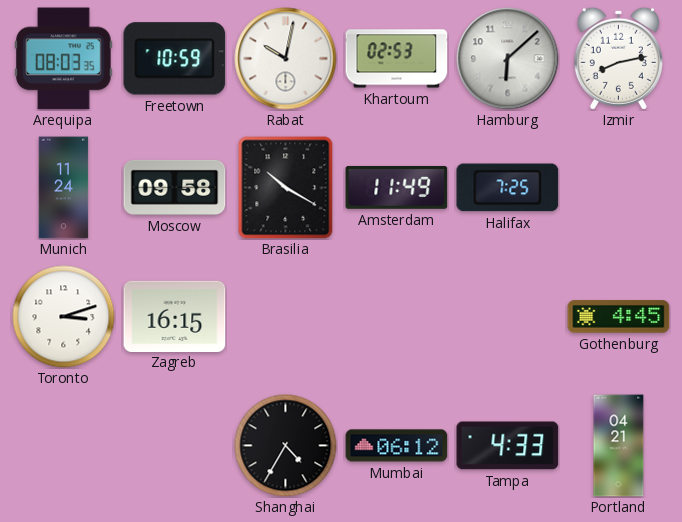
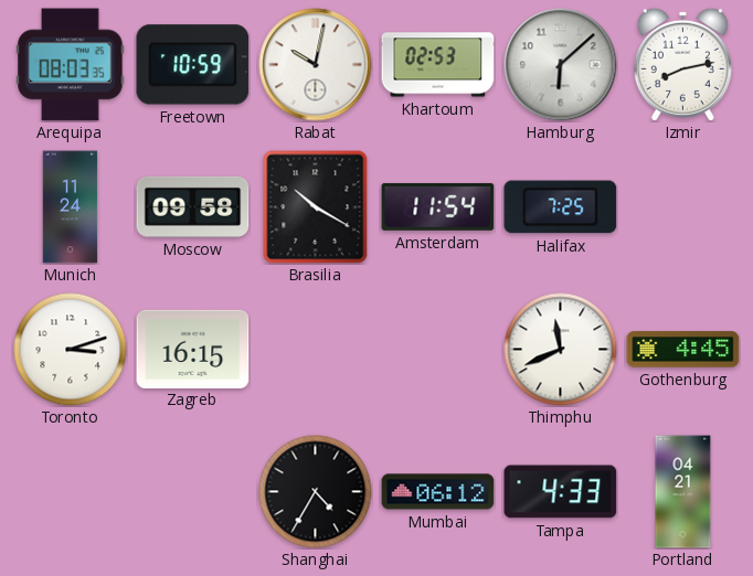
Amsterdam: 11:49 -> 11:54
Thimphu: none -> 11:41
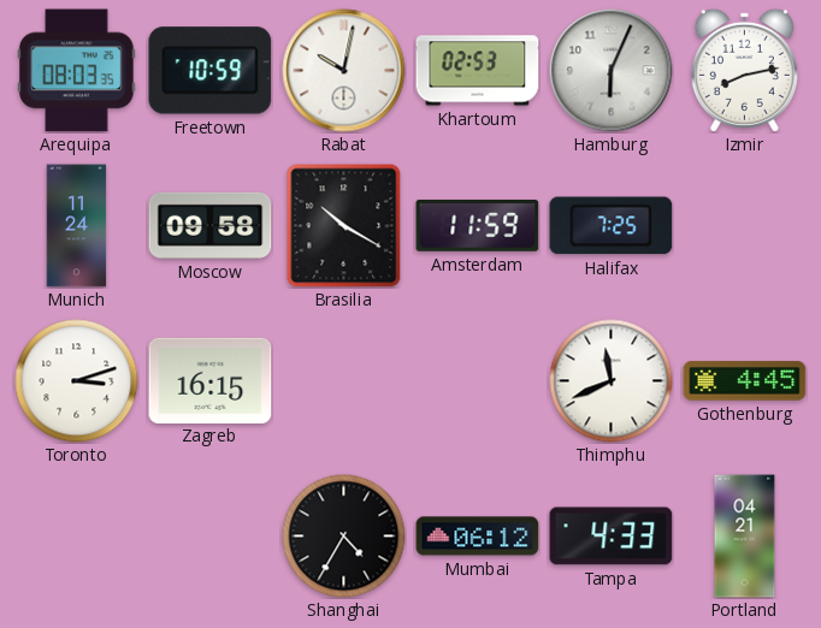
Hamburg: 6:08 -> 6:04
Amsterdam: 11:54 -> 11:59
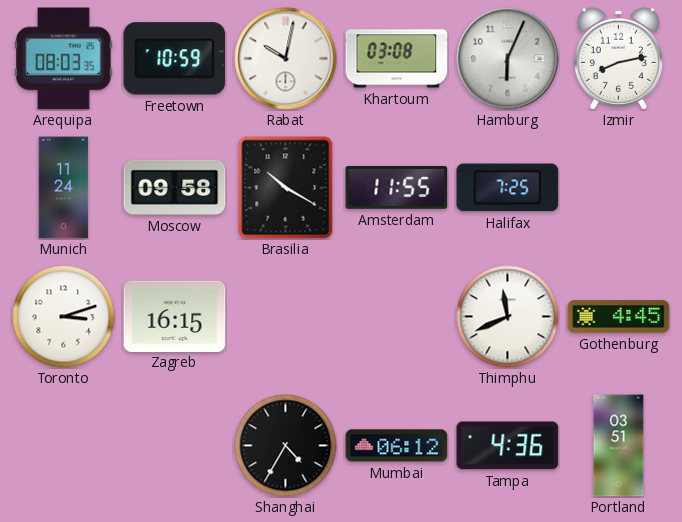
Khartoum: 02:53 -> 03:08
Amsterdam: 11:59 -> 11:55
Tampa: 4:33 -> 4:36
Portland: 04:21 -> 03:51
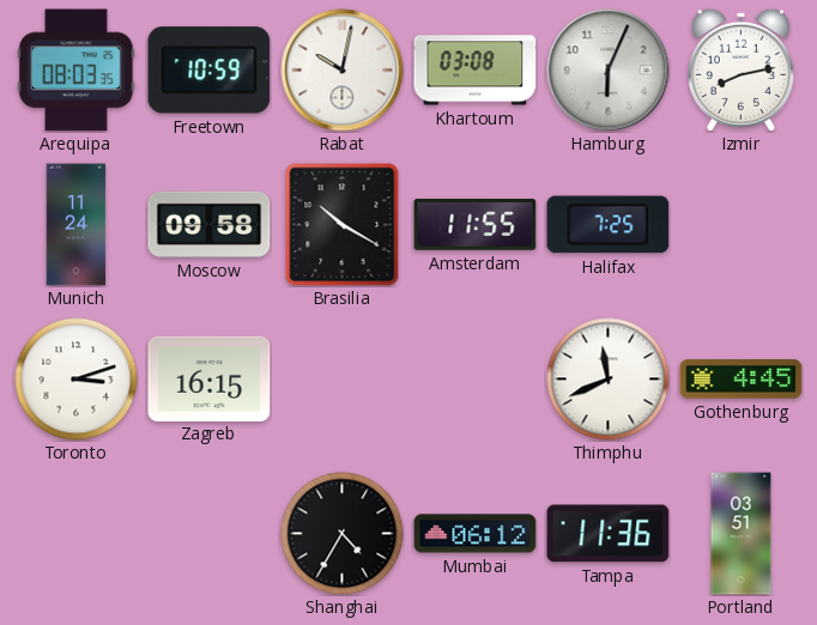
Tampa: 4:36 -> 11:36
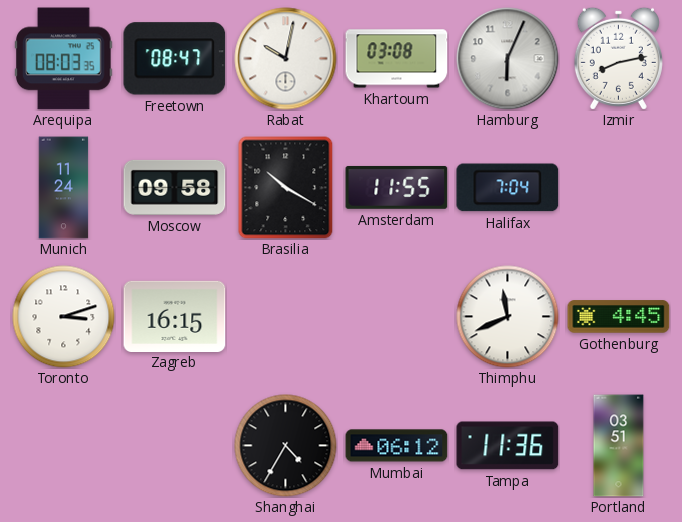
Freetown: 10:59 -> 08:47
Halifax: 7:25 -> 7:04
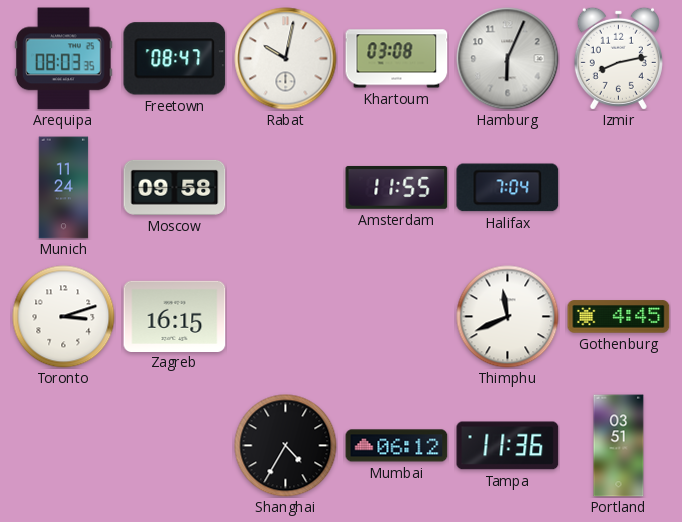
Brasilia: 10:20 -> none
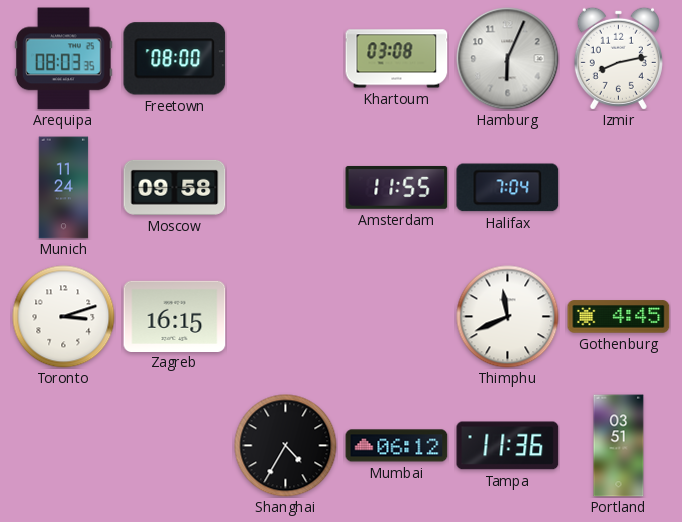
Freetown: 08:47 -> 08:00
Rabat: 10:02 -> none
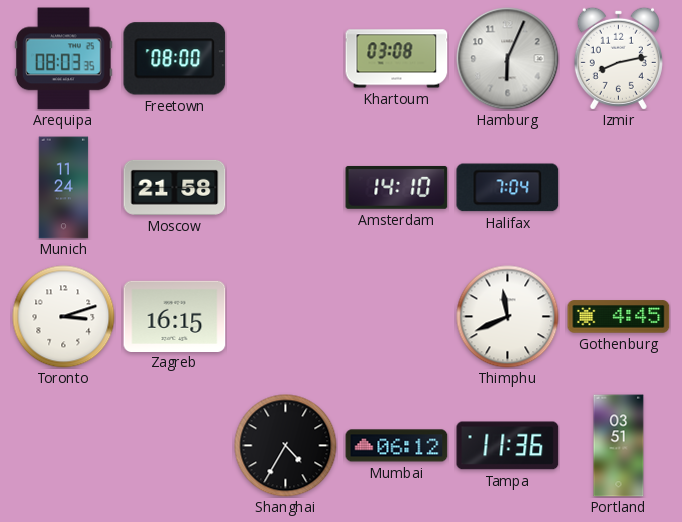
Moscow: 09:58 -> 21:58
Amsterdam: 11:55 -> 14:10
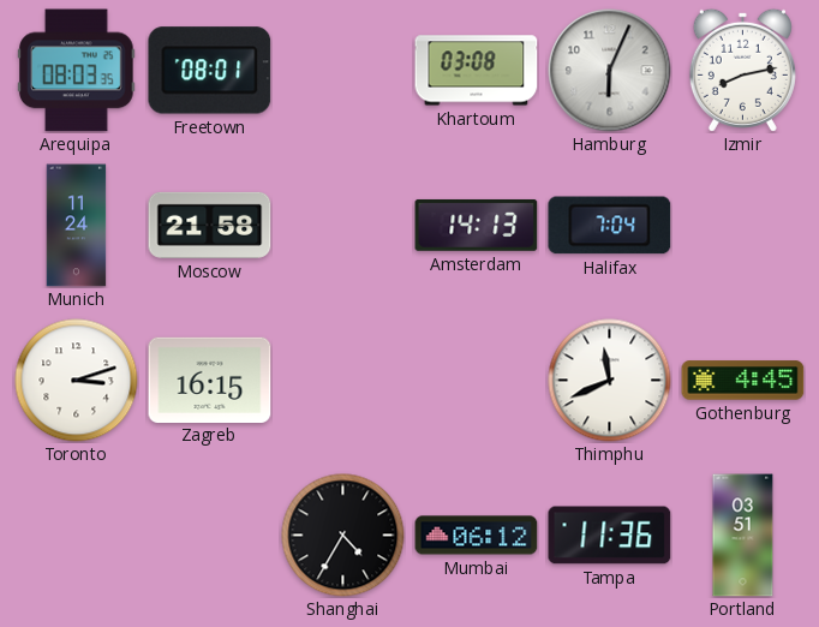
Freetown: 08:00 -> 08:01
Amsterdam: 14:10 -> 14:13
